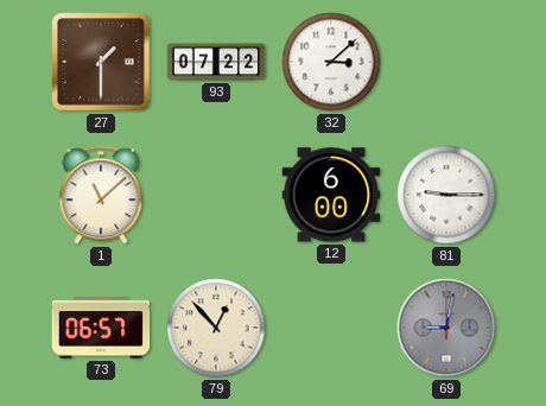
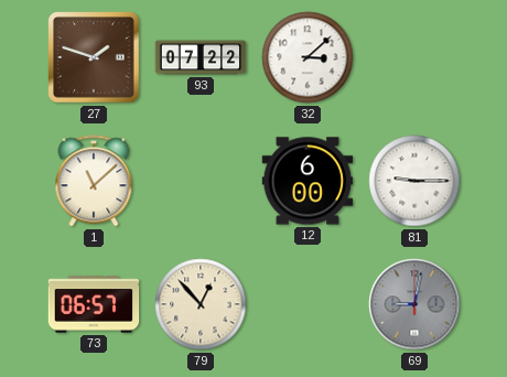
27: 1:30 -> 1:48
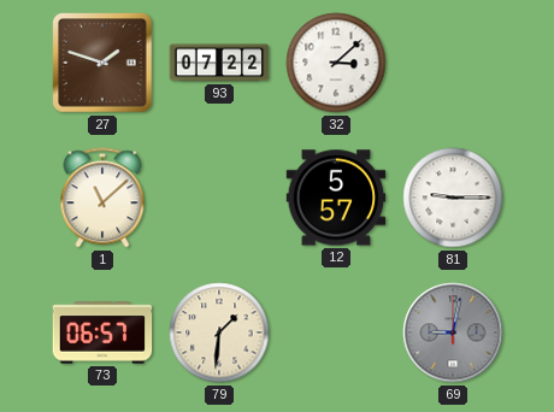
12: 6:00 -> 5:57
79: 12:53 -> 1:31
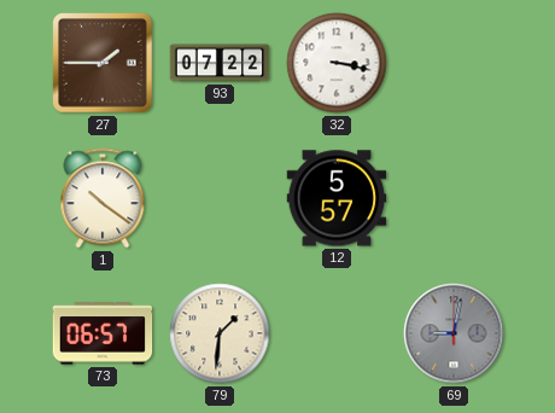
27: 1:48 -> 1:45
32: 3:08 -> 3:17
1: 11:08 -> 10:21
81: 9:15 -> none
